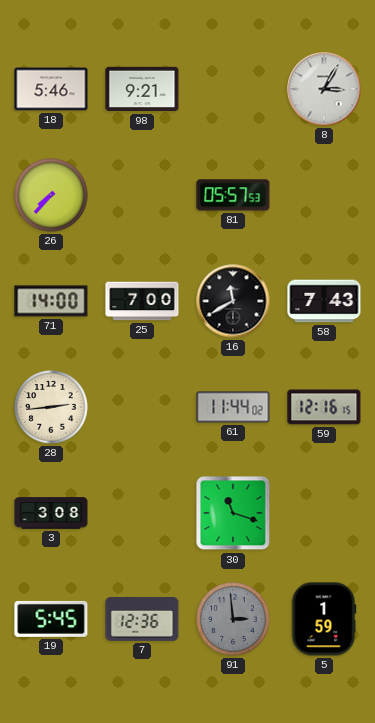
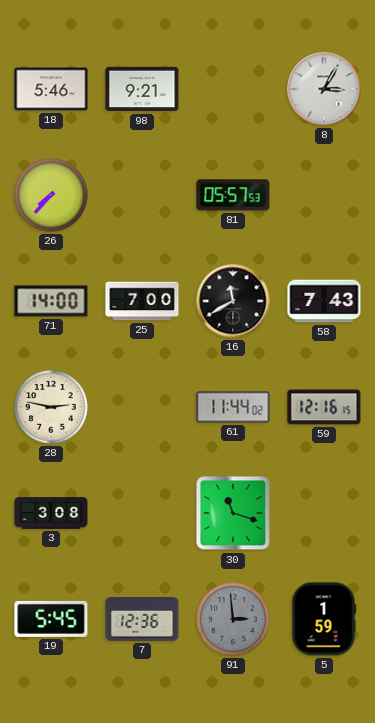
28: 2:44 -> 2:47
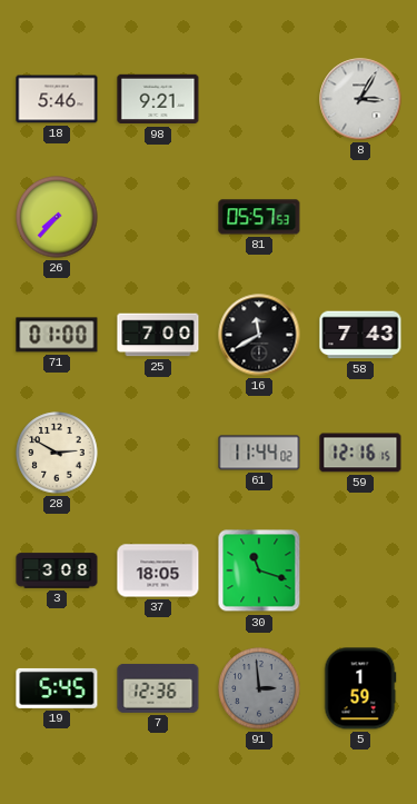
71: 14:00 -> 01:00
28: 2:47 -> 2:50
37: none -> 18:05
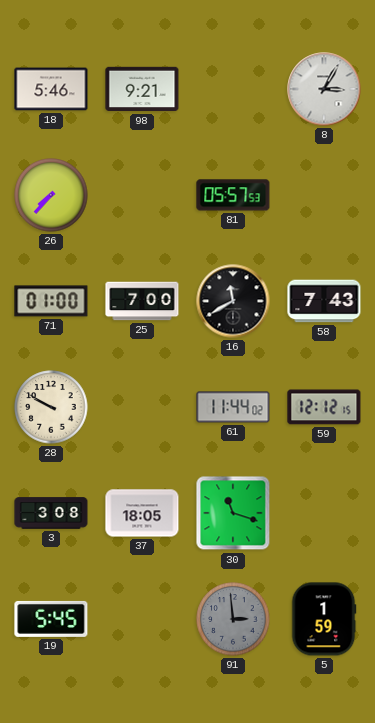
28: 2:50 -> 9:50
59: 12:16 -> 12:12
7: 12:36 -> none
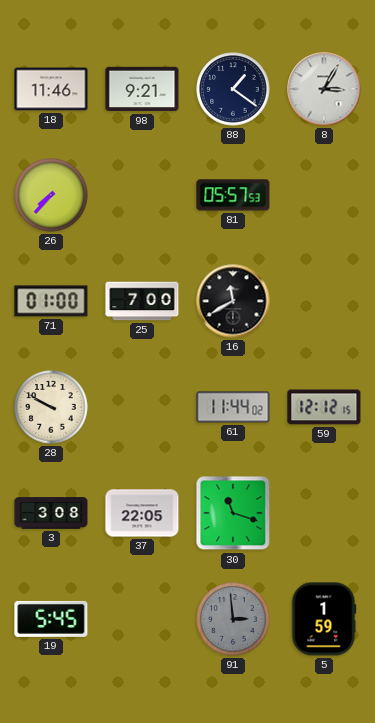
18: 5:46 -> 11:46
88: none -> 1:21
58: 7:43 -> none
37: 18:05 -> 22:05
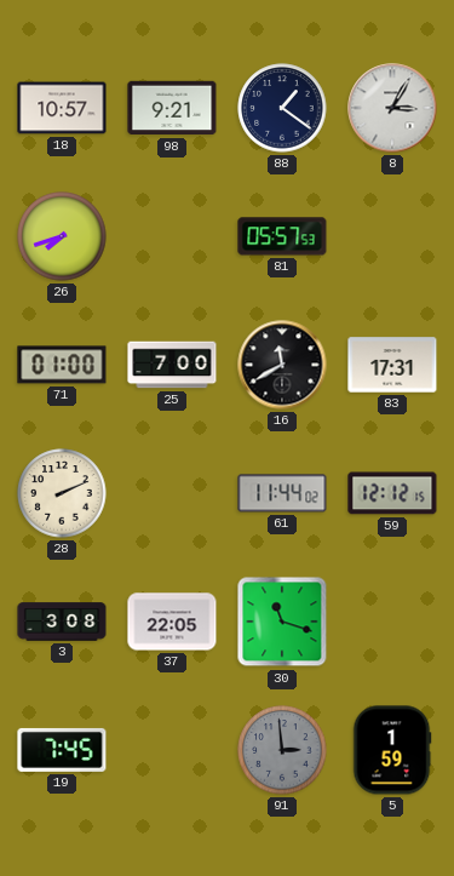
18: 11:46 -> 10:57
26: 7:37 -> 7:42
83: none -> 17:31
28: 9:50 -> 2:11
19: 5:45 -> 7:45
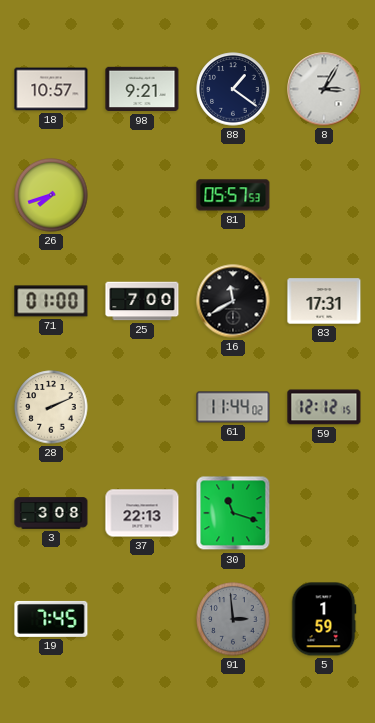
37: 22:05 -> 22:13
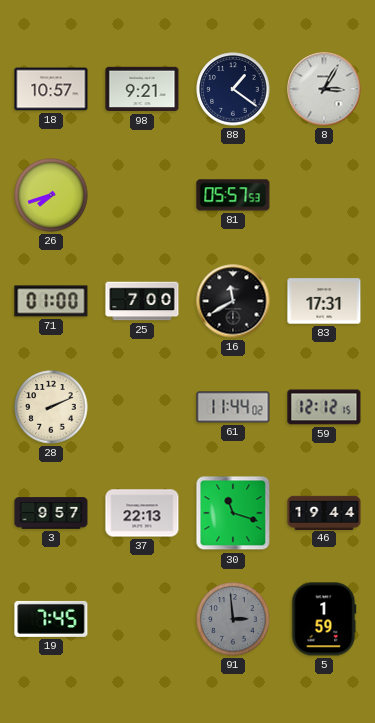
3: 3:08 -> 9:57
46: none -> 19:44
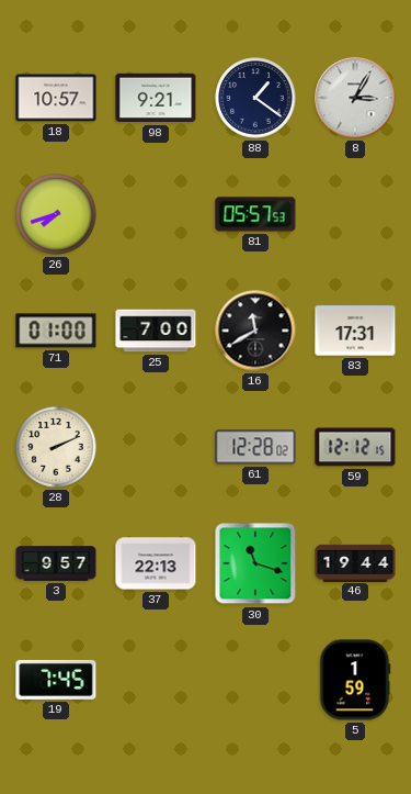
61: 11:44 -> 12:28
91: 2:59 -> none
